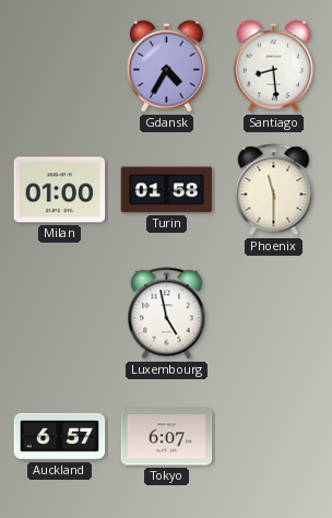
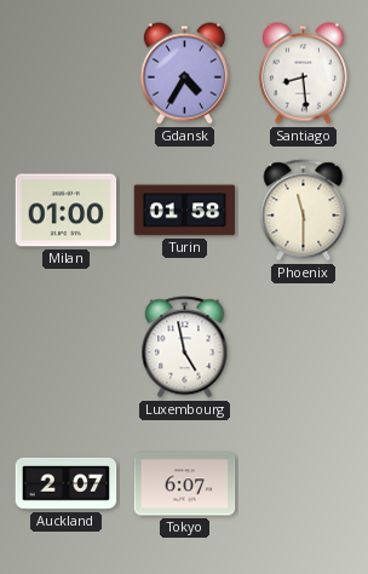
Auckland: 6:57 -> 2:07
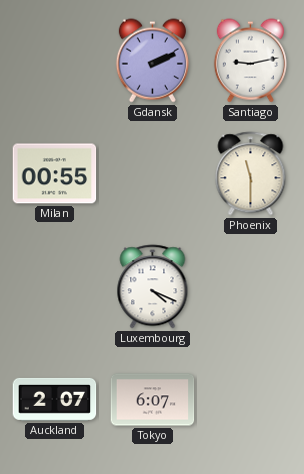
Gdansk: 4:35 -> 2:11
Santiago: 8:29 -> 9:13
Milan: 01:00 -> 00:55
Turin: 01:58 -> none
Luxembourg: 4:58 -> 4:19
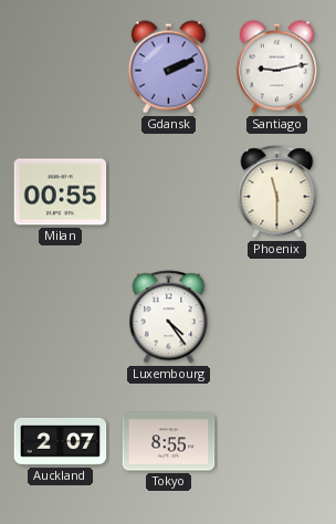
Luxembourg: 4:19 -> 4:24
Tokyo: 6:07 -> 8:55
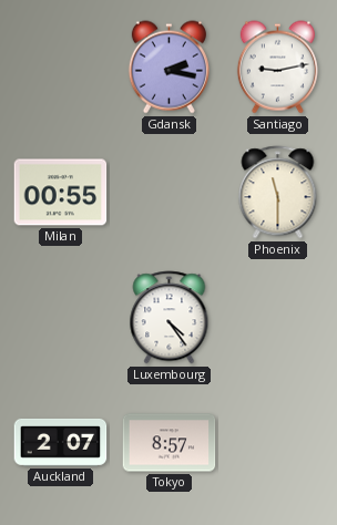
Gdansk: 2:11 -> 2:17
Tokyo: 8:55 -> 8:57
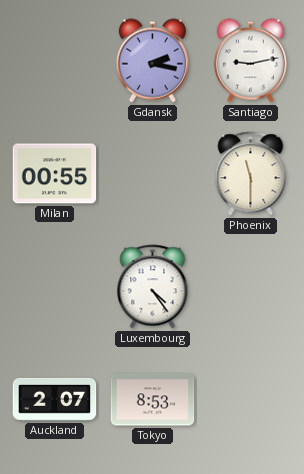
Tokyo: 8:57 -> 8:53
